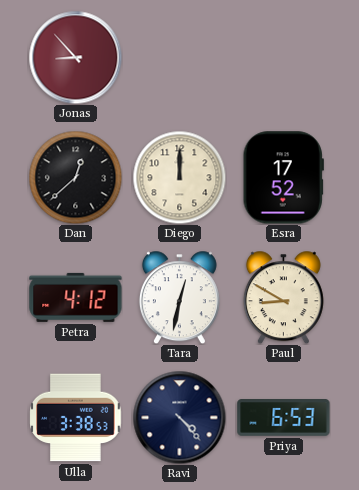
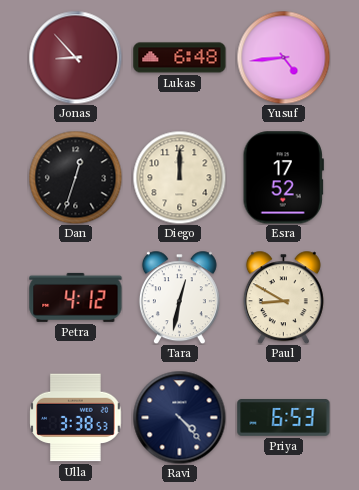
Lukas: none -> 6:48
Yusuf: none -> 4:44
Dan: 12:38 -> 12:33
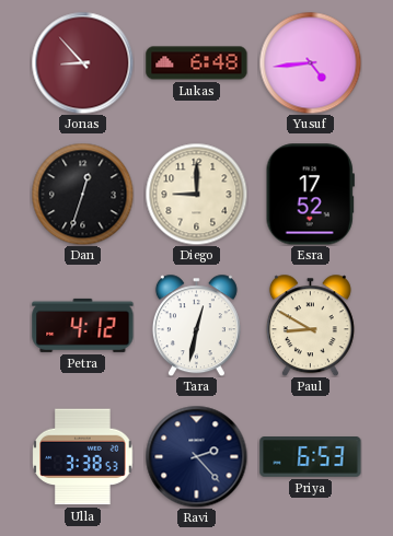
Diego: 12:00 -> 9:00
Ravi: 4:23 -> 2:23
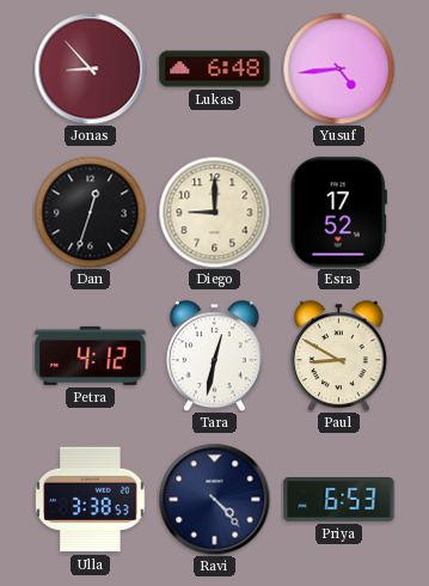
Ravi: 2:23 -> 4:23
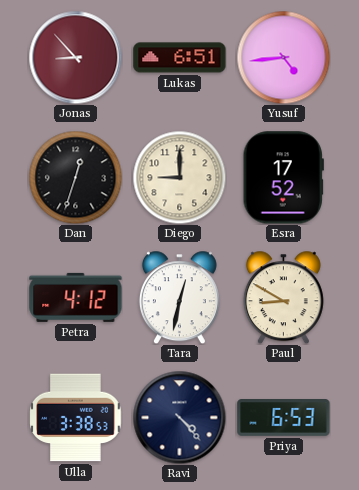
Lukas: 6:48 -> 6:51
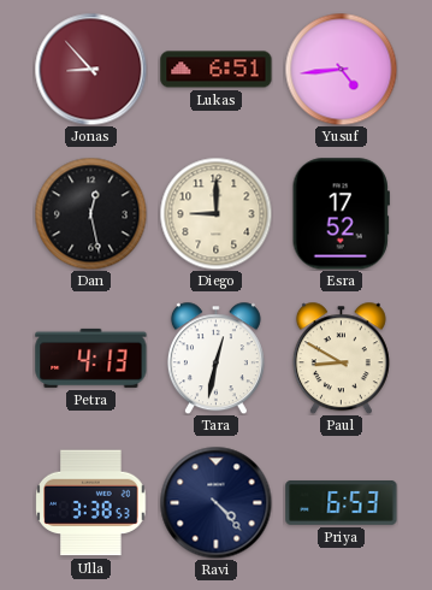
Dan: 12:33 -> 12:28
Petra: 4:12 -> 4:13
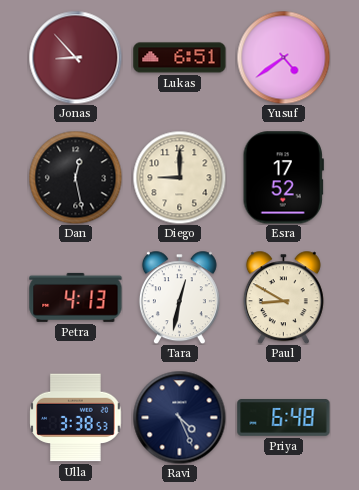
Yusuf: 4:44 -> 4:39
Ravi: 4:23 -> 4:26
Priya: 6:53 -> 6:48
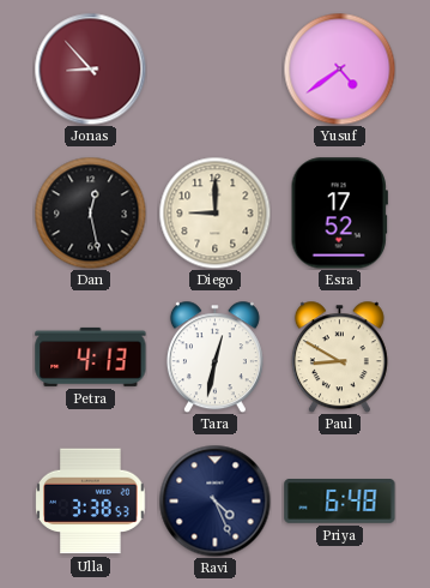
Lukas: 6:51 -> none
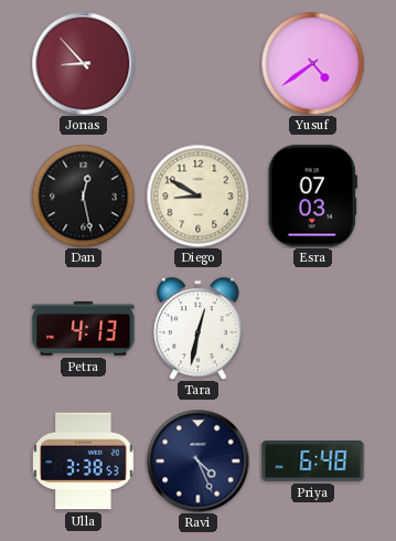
Diego: 9:00 -> 8:50
Esra: 17:52 -> 07:03
Paul: 8:50 -> none
